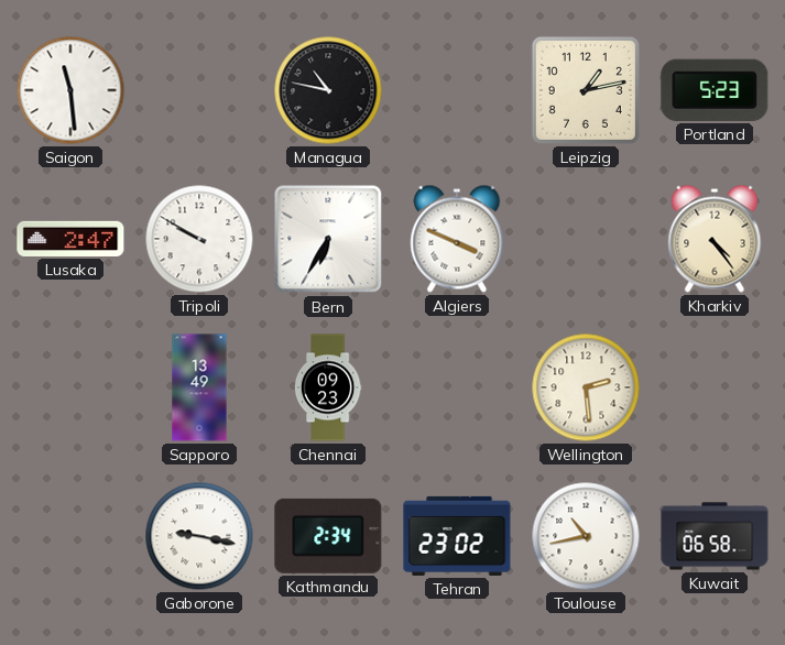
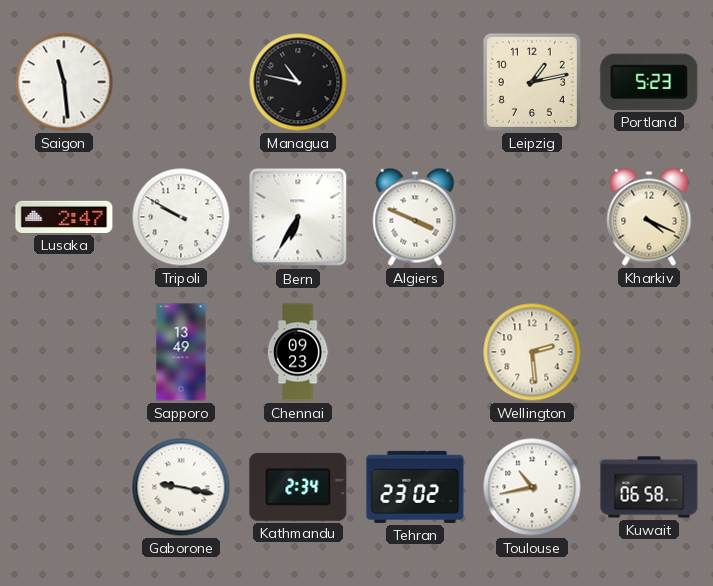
Kharkiv: 4:24 -> 4:19
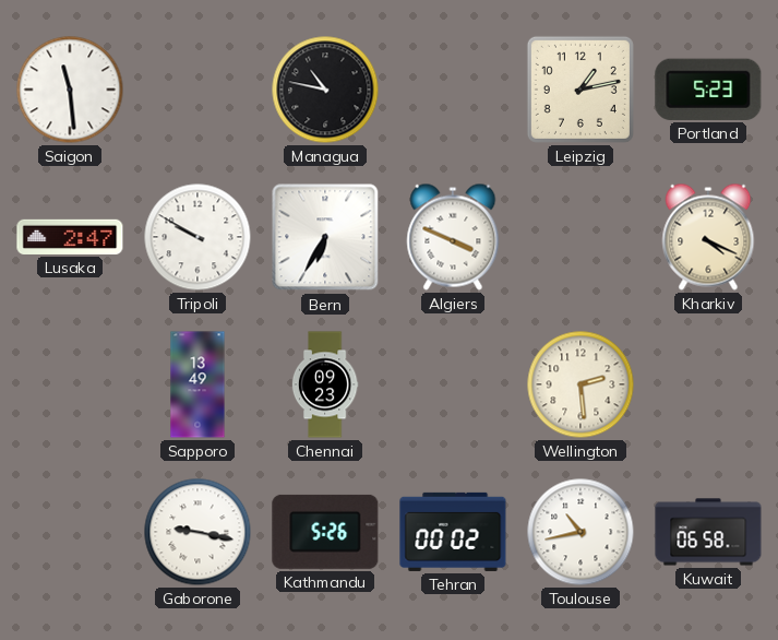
Kathmandu: 2:34 -> 5:26
Tehran: 23:02 -> 00:02
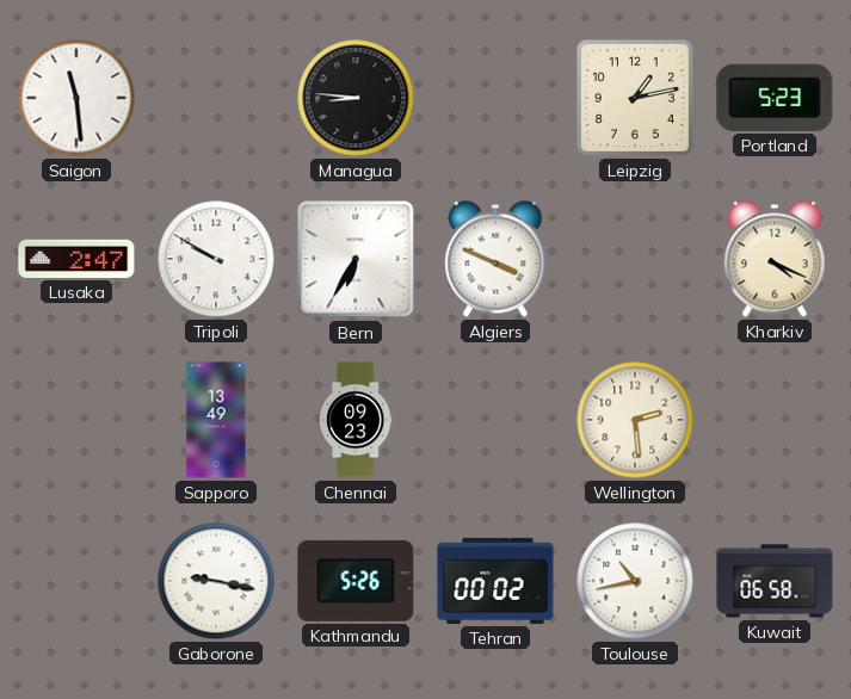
Managua: 10:47 -> 8:46
